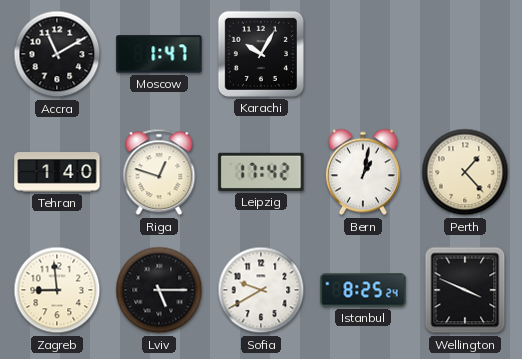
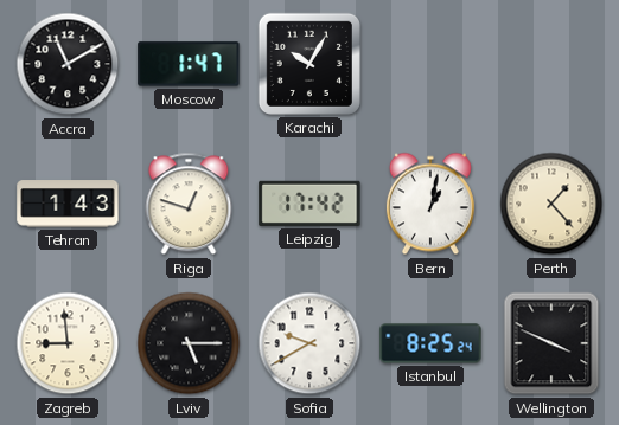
Tehran: 1:40 -> 1:43
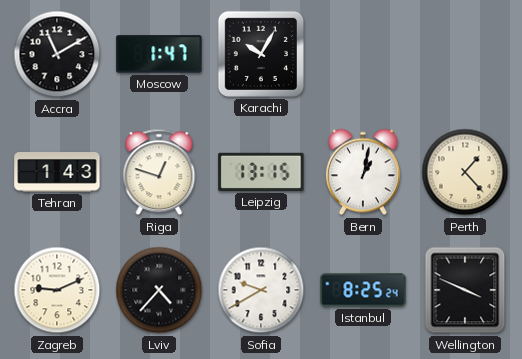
Leipzig: 17:42 -> 13:15
Zagreb: 8:59 -> 9:11
Lviv: 5:15 -> 4:37
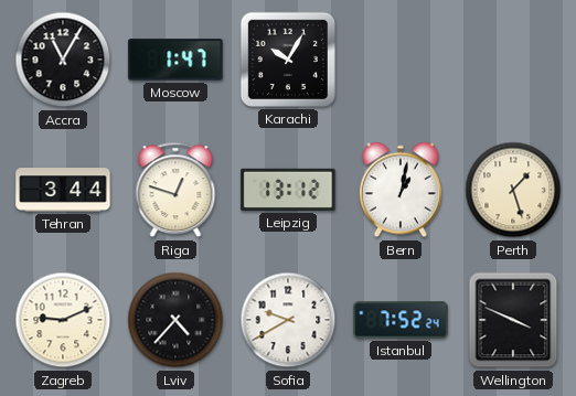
Accra: 11:10 -> 11:05
Tehran: 1:43 -> 3:44
Leipzig: 13:15 -> 13:12
Perth: 1:23 -> 1:27
Istanbul: 8:25 -> 7:52
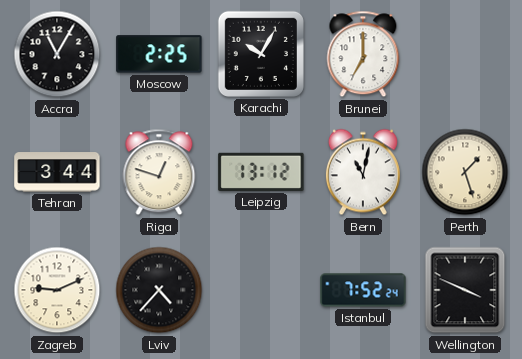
Moscow: 1:47 -> 2:25
Brunei: none -> 7:00
Bern: 1:02 -> 11:02
Sofia: 9:40 -> none
